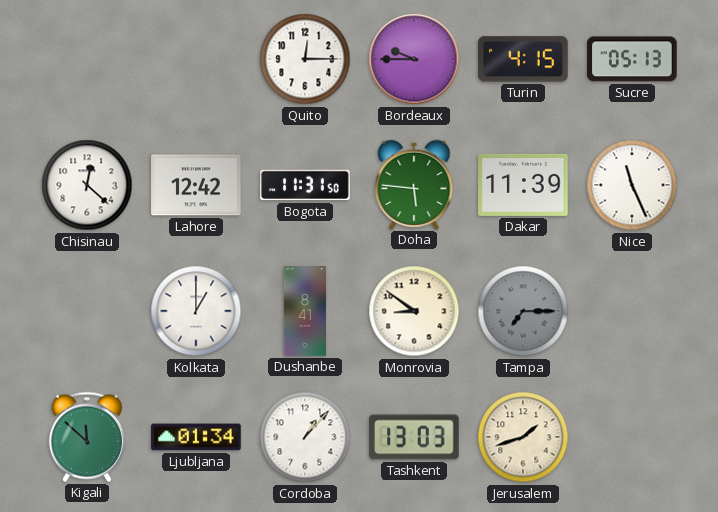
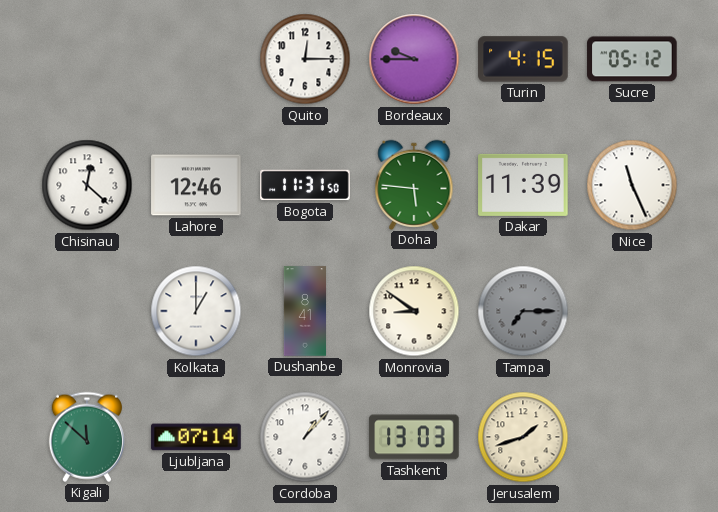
Sucre: 05:13 -> 05:12
Lahore: 12:42 -> 12:46
Ljubljana: 01:34 -> 07:14
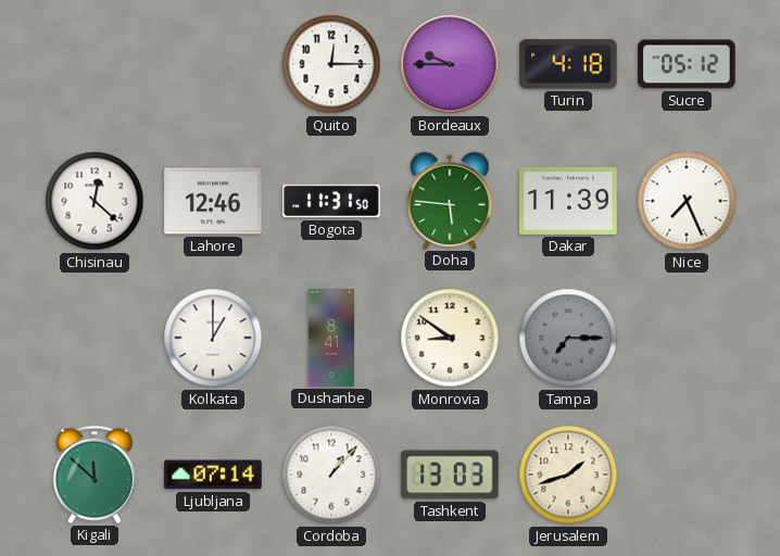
Turin: 4:15 -> 4:18
Nice: 11:26 -> 7:26
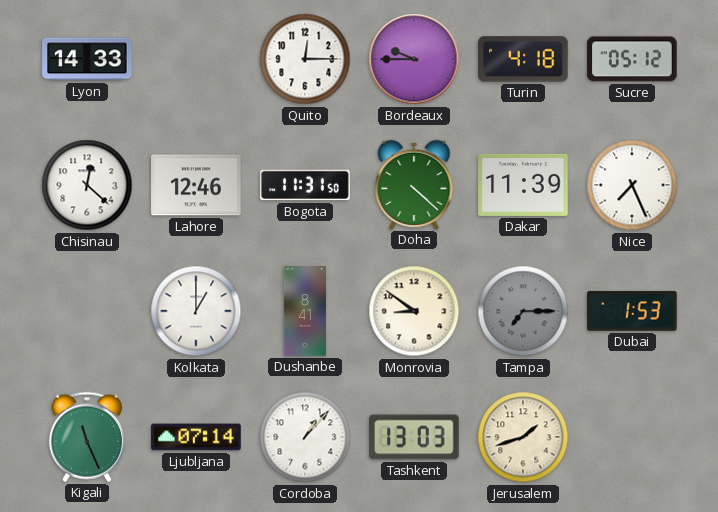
Lyon: none -> 14:33
Doha: 5:46 -> 4:22
Dubai: none -> 1:53
Kigali: 11:52 -> 11:26
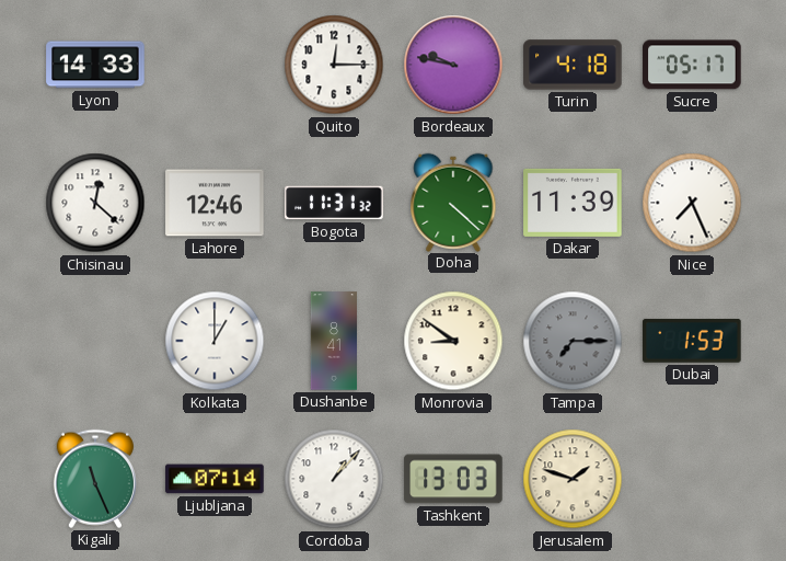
Bordeaux: 9:45 -> 9:47
Sucre: 05:12 -> 05:17
Bogota: 11:31:50 -> 11:31:32
Jerusalem: 1:42 -> 1:48
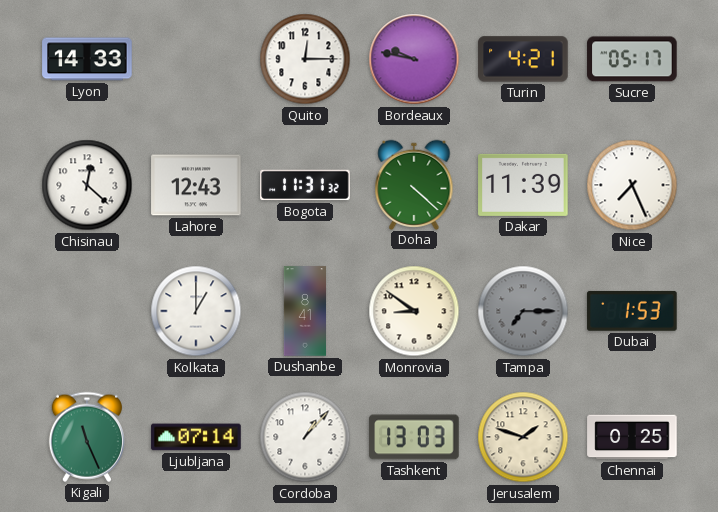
Turin: 4:18 -> 4:21
Lahore: 12:46 -> 12:43
Chennai: none -> 0:25
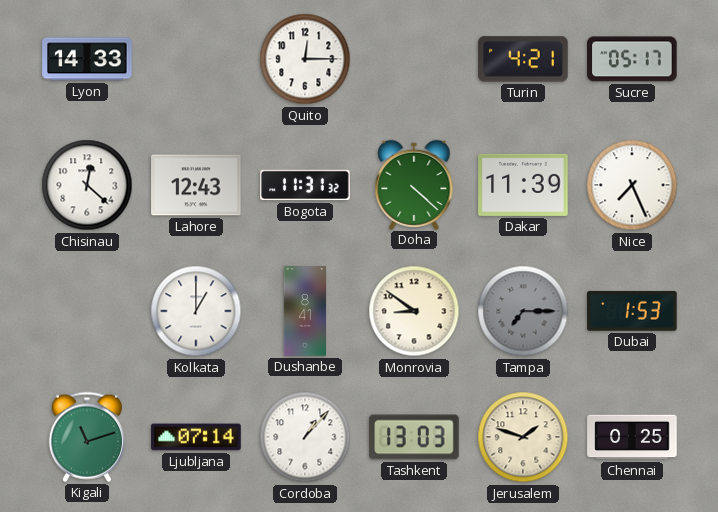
Bordeaux: 9:47 -> none
Kigali: 11:26 -> 11:12
